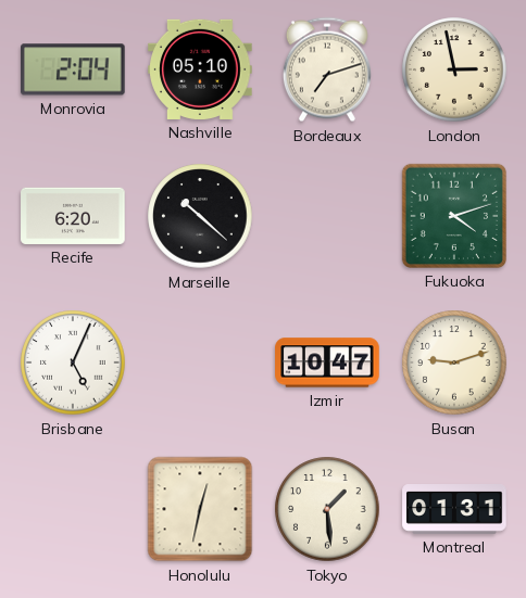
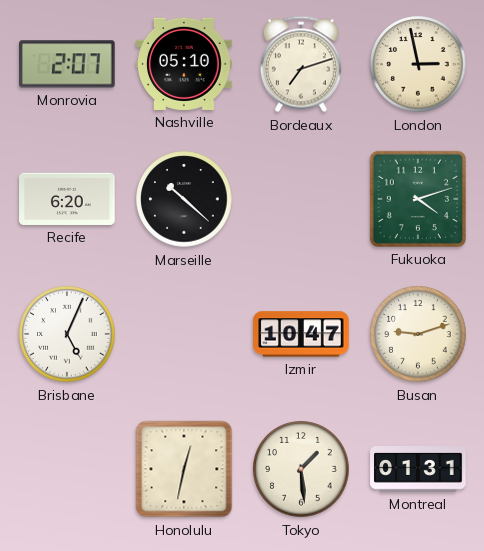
Monrovia: 2:04 -> 2:07
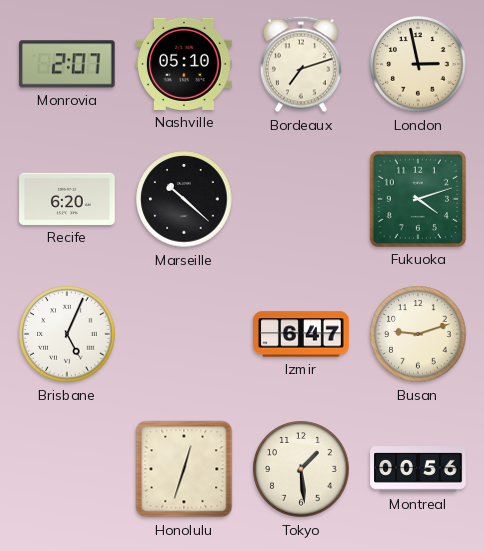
Izmir: 10:47 -> 6:47
Honolulu: 12:32 -> 12:33
Montreal: 01:31 -> 00:56
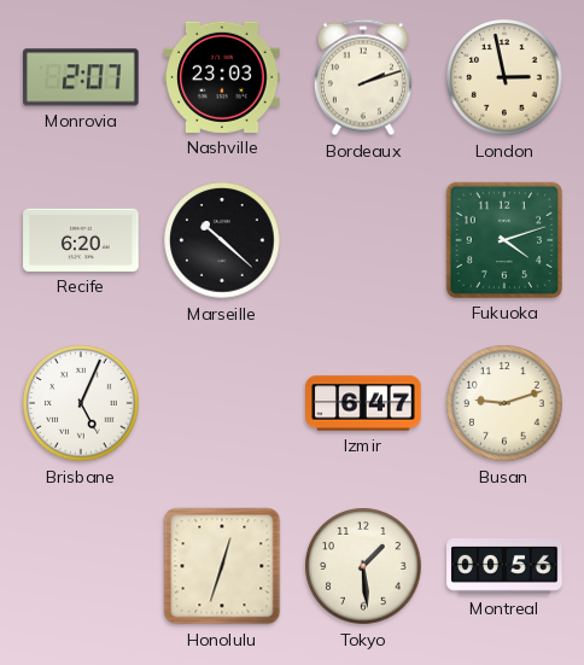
Nashville: 05:10 -> 23:03
Bordeaux: 7:12 -> 2:12
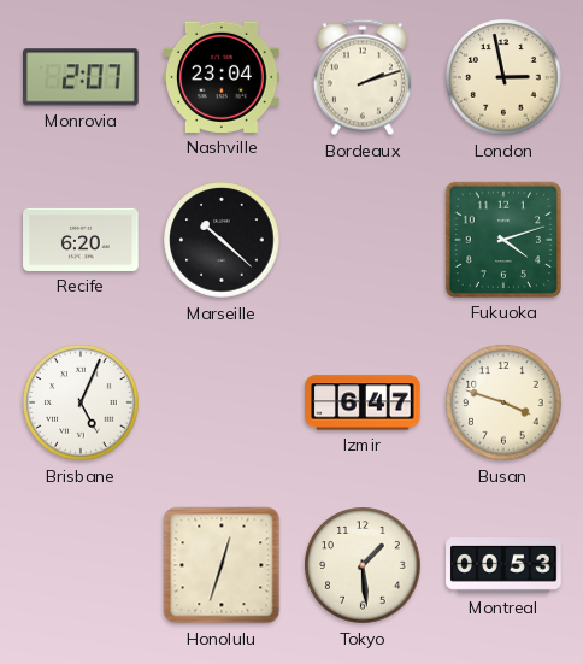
Nashville: 23:03 -> 23:04
Busan: 9:12 -> 3:48
Montreal: 00:56 -> 00:53
